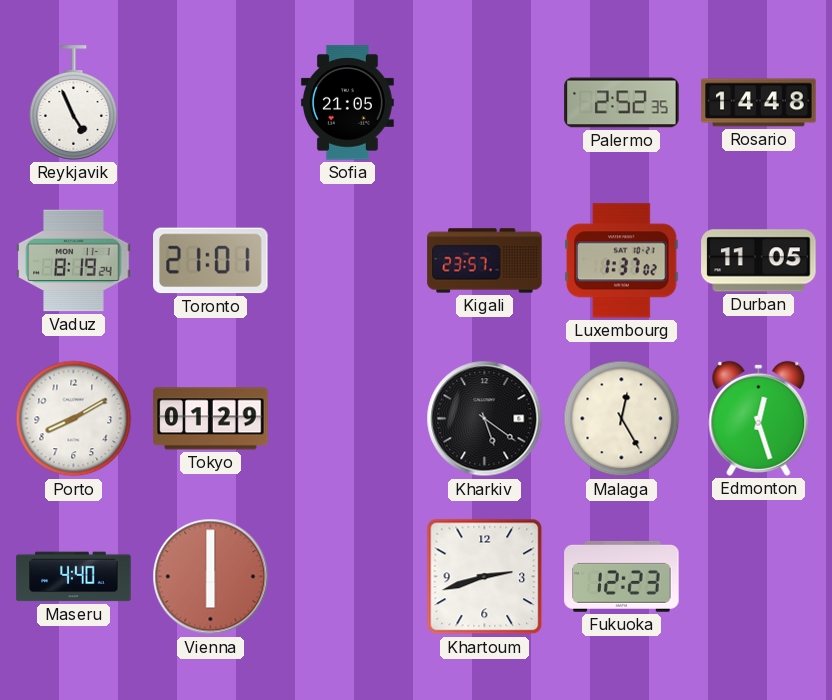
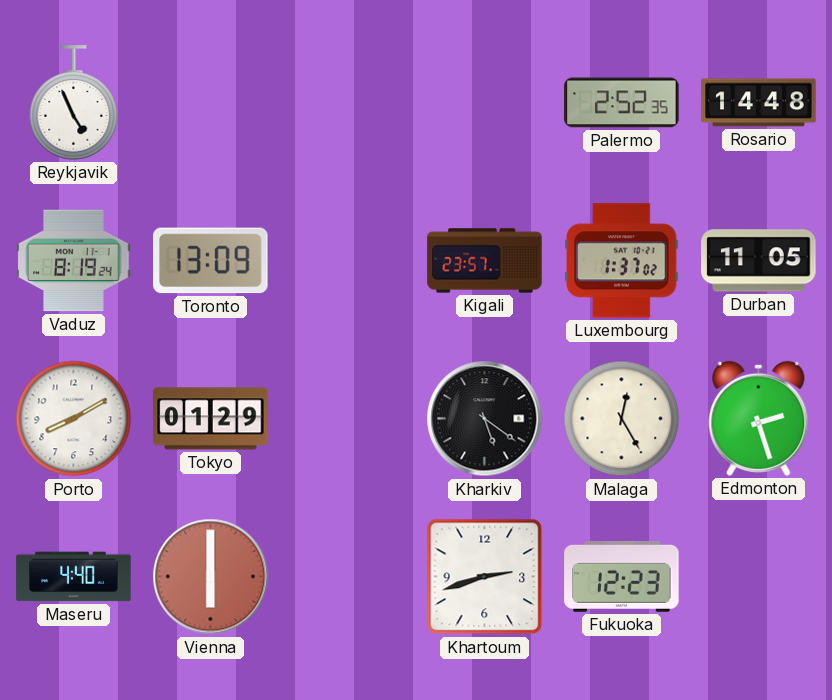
Sofia: 21:05 -> none
Toronto: 21:01 -> 13:09
Edmonton: 12:27 -> 2:27
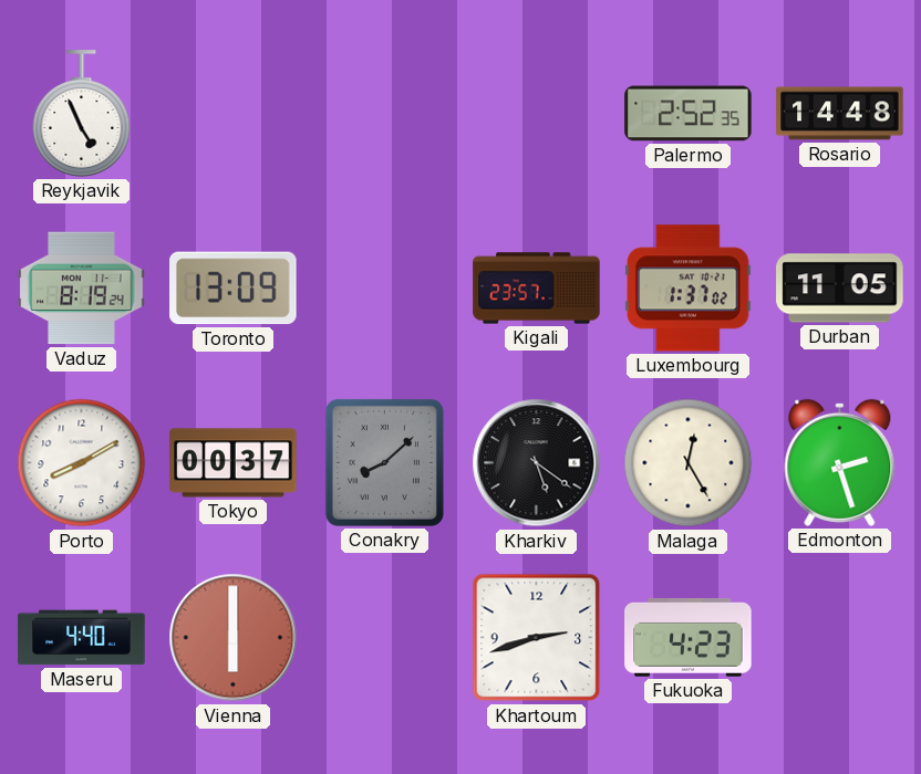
Tokyo: 01:29 -> 00:37
Conakry: none -> 8:08
Fukuoka: 12:23 -> 4:23
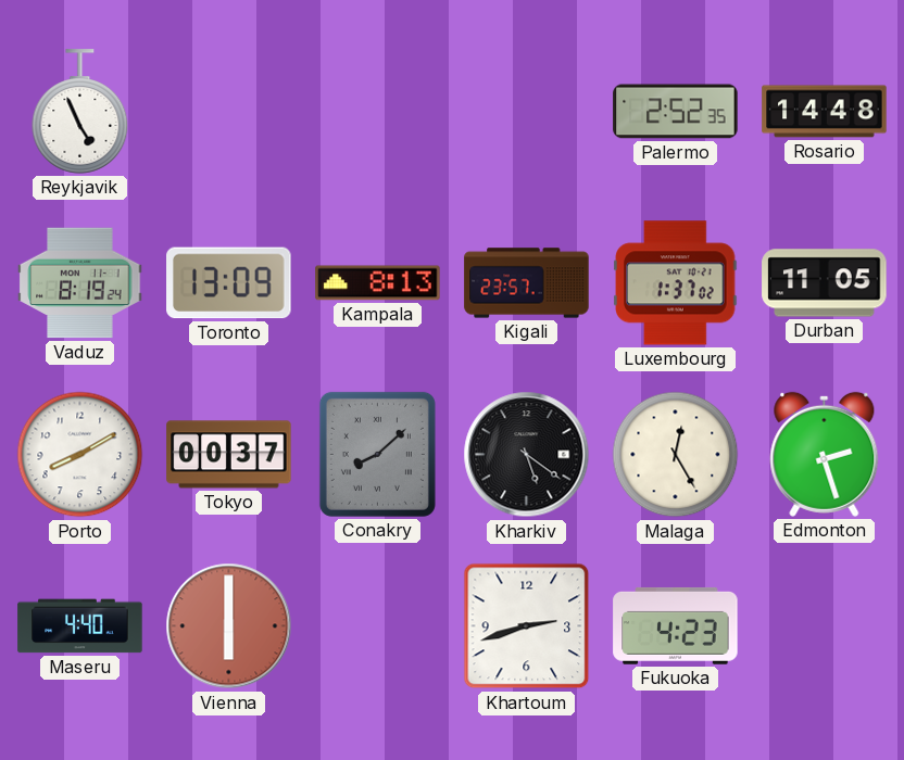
Kampala: none -> 8:13
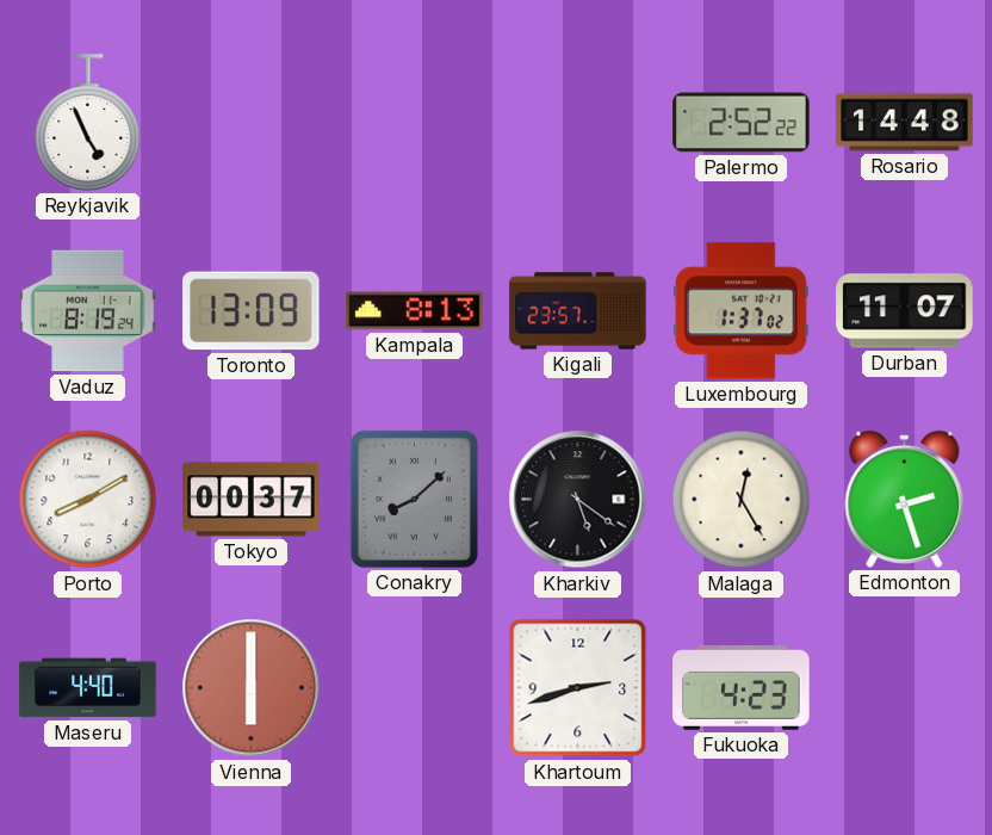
Palermo: 2:52:35 -> 2:52:22
Durban: 11:05 -> 11:07
